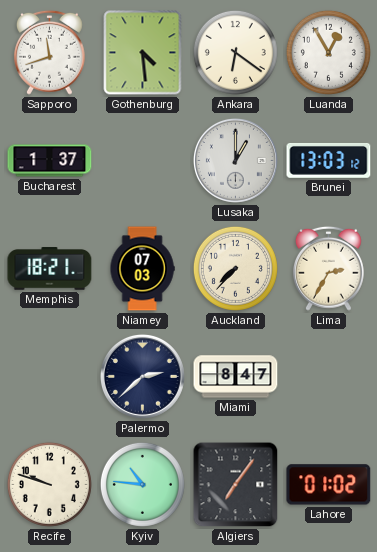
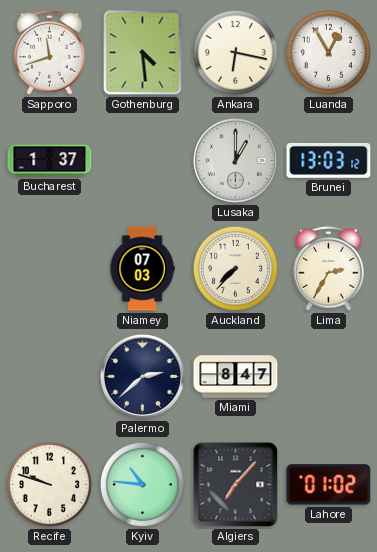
Ankara: 6:21 -> 6:17
Memphis: 18:21 -> none
Algiers: 7:06 -> 7:07
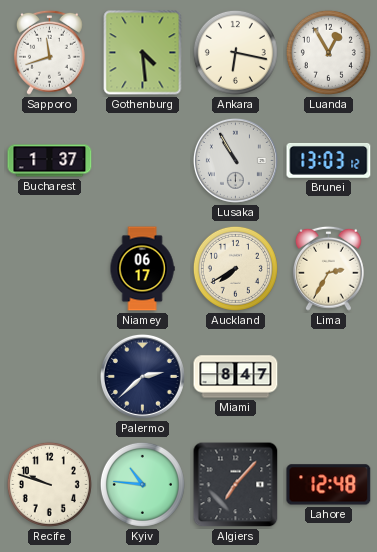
Lusaka: 1:00 -> 10:55
Niamey: 07:03 -> 06:17
Auckland: 7:37 -> 7:40
Lahore: 01:02 -> 12:48
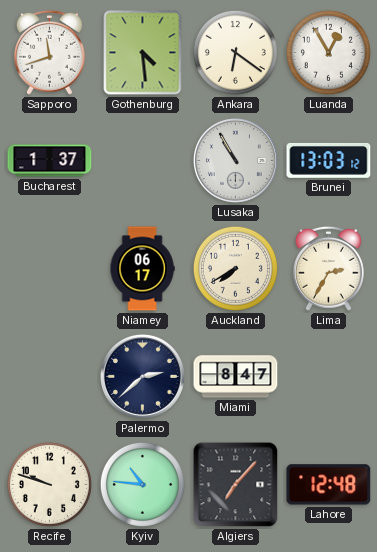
Ankara: 6:17 -> 6:21
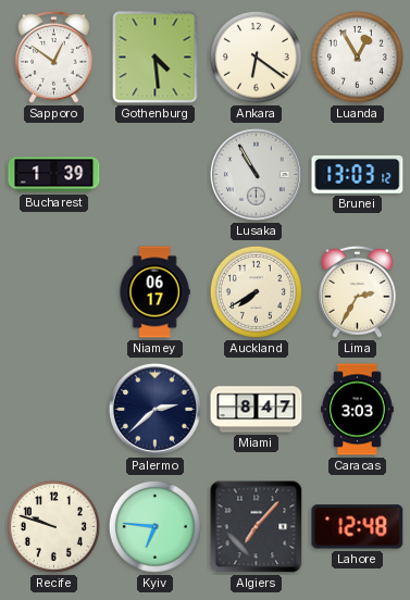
Sapporo: 11:42 -> 12:51
Bucharest: 1:37 -> 1:39
Caracas: none -> 3:03
Kyiv: 10:46 -> 6:46
